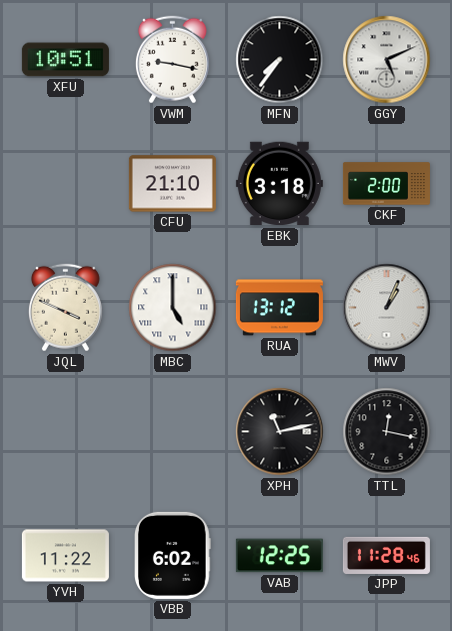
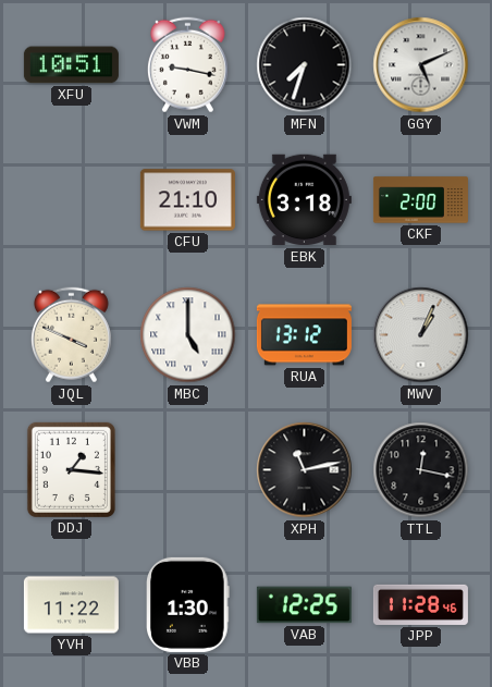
MFN: 7:36 -> 7:33
DDJ: none -> 1:16
VBB: 6:02 -> 1:30
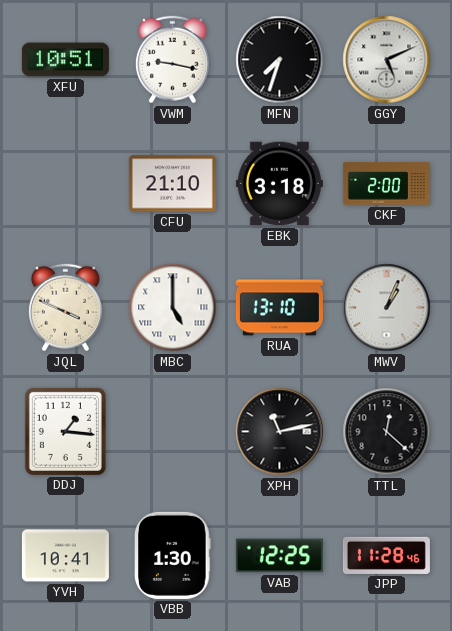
RUA: 13:12 -> 13:10
TTL: 12:17 -> 12:22
YVH: 11:22 -> 10:41
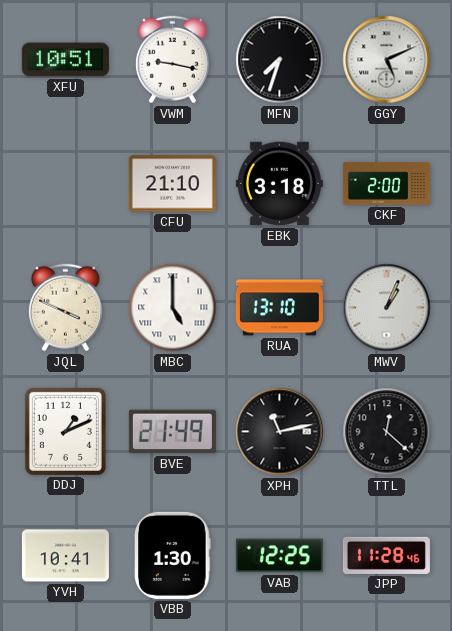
DDJ: 1:16 -> 1:11
BVE: none -> 21:49
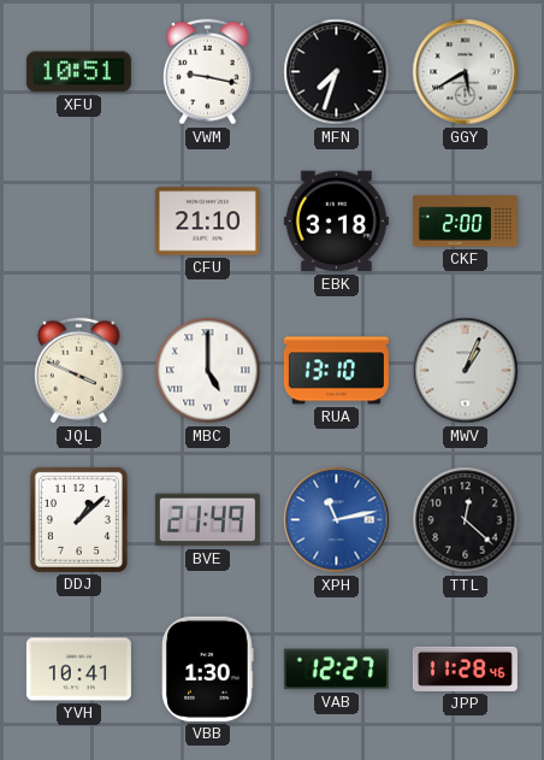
GGY: 5:11 -> 5:40
DDJ: 1:11 -> 1:08
XPH dial: black -> blue
VAB: 12:25 -> 12:27
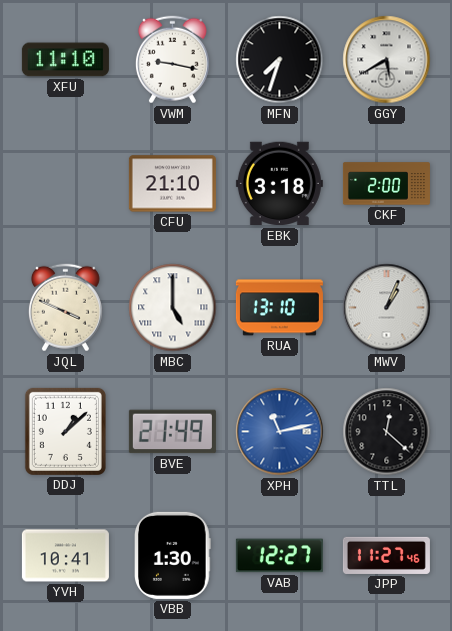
XFU: 10:51 -> 11:10
JPP: 11:28 -> 11:27
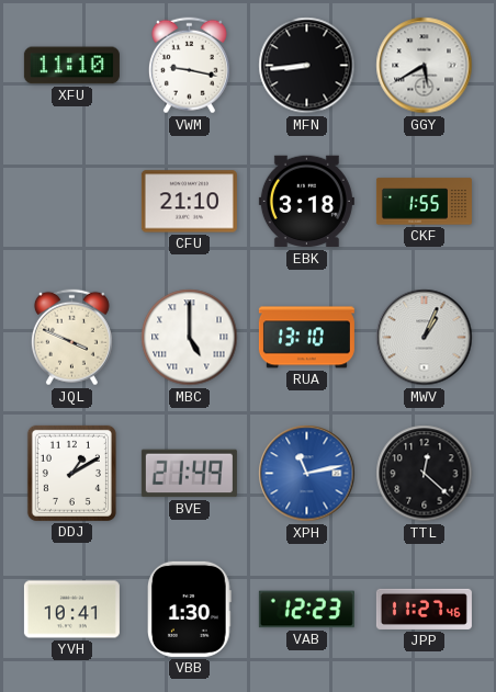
MFN: 7:33 -> 8:44
CKF: 2:00 -> 1:55
DDJ: 1:08 -> 1:10
VAB: 12:27 -> 12:23
